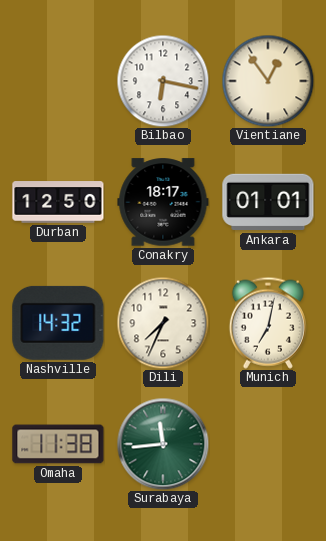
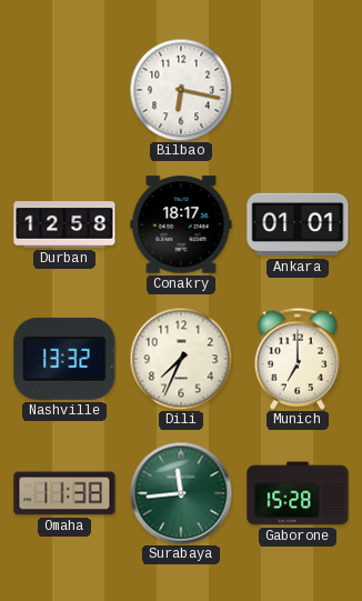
Vientiane: 12:54 -> none
Durban: 12:50 -> 12:58
Nashville: 14:32 -> 13:32
Munich: 7:02 -> 7:00
Gaborone: none -> 15:28
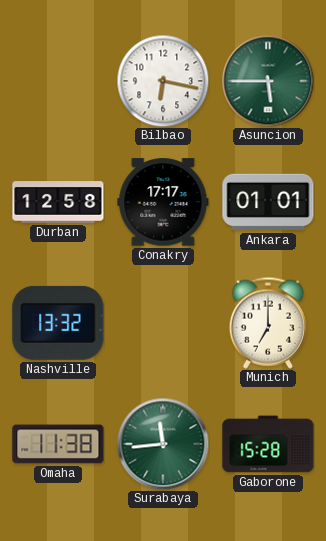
Asuncion: none -> 5:45
Conakry: 18:17 -> 17:17
Dili: 7:34 -> none
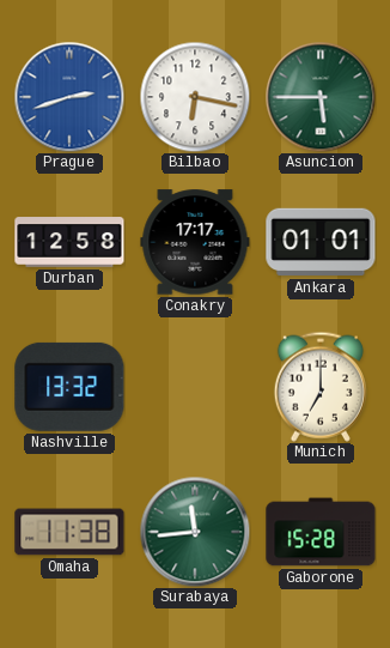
Prague: none -> 2:42
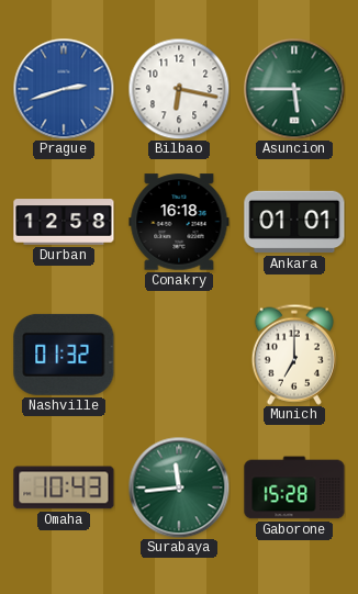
Conakry: 17:17 -> 16:18
Nashville: 13:32 -> 01:32
Omaha: 11:38 -> 10:43
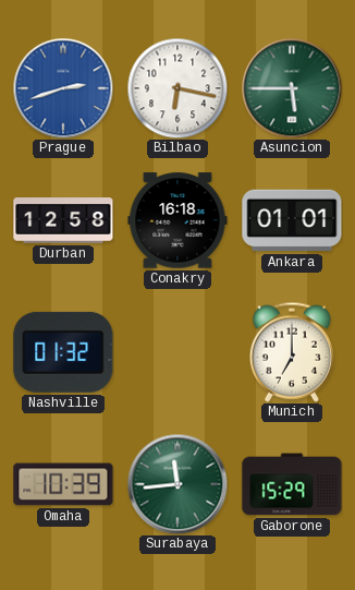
Omaha: 10:43 -> 10:39
Gaborone: 15:28 -> 15:29
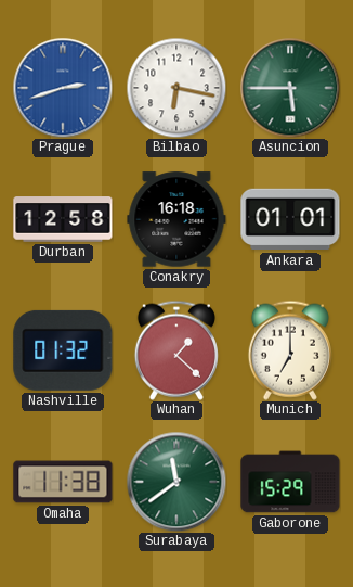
Wuhan: none -> 1:22
Omaha: 10:39 -> 11:38
Surabaya: 11:44 -> 11:39
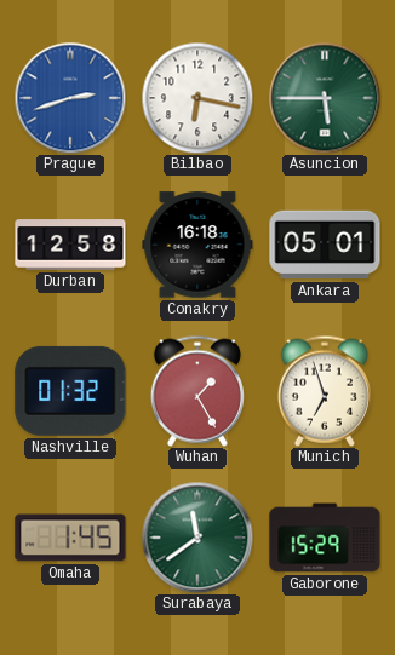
Ankara: 01:01 -> 05:01
Wuhan: 1:22 -> 1:25
Munich: 7:00 -> 6:57
Omaha: 11:38 -> 1:45
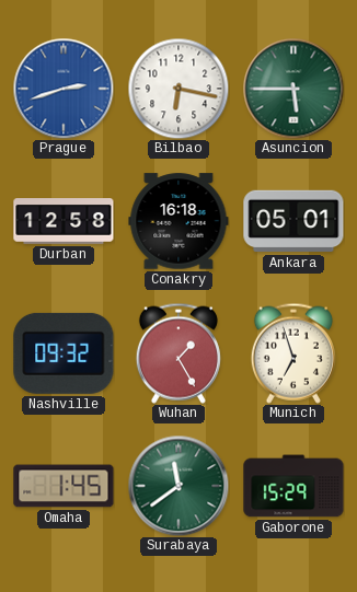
Nashville: 01:32 -> 09:32
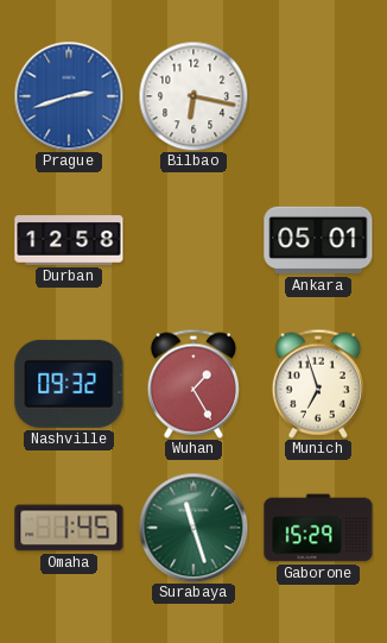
Asuncion: 5:45 -> none
Conakry: 16:18 -> none
Surabaya: 11:39 -> 11:27
